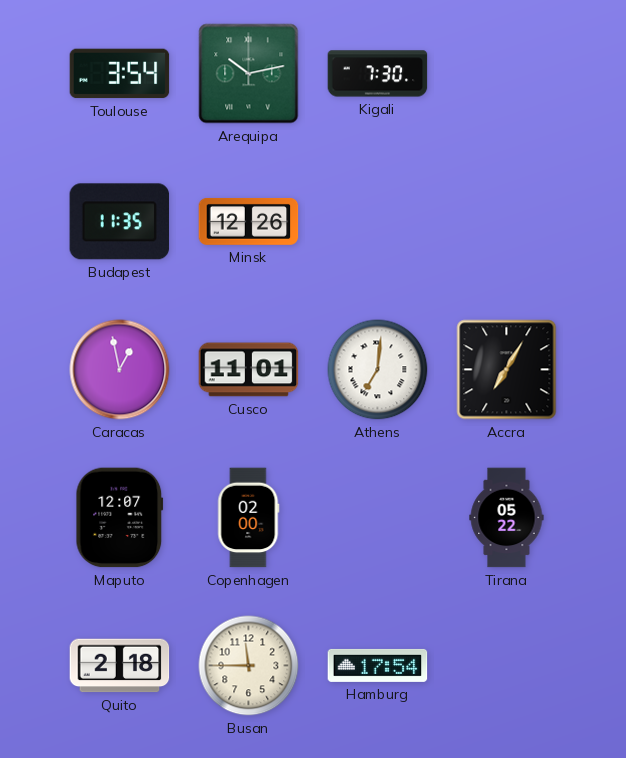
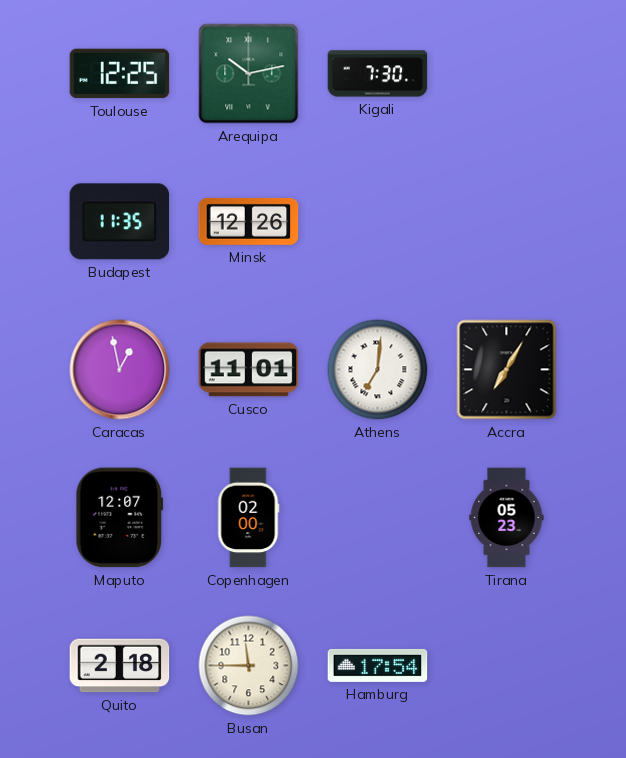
Toulouse: 3:54 -> 12:25
Tirana: 05:22 -> 05:23
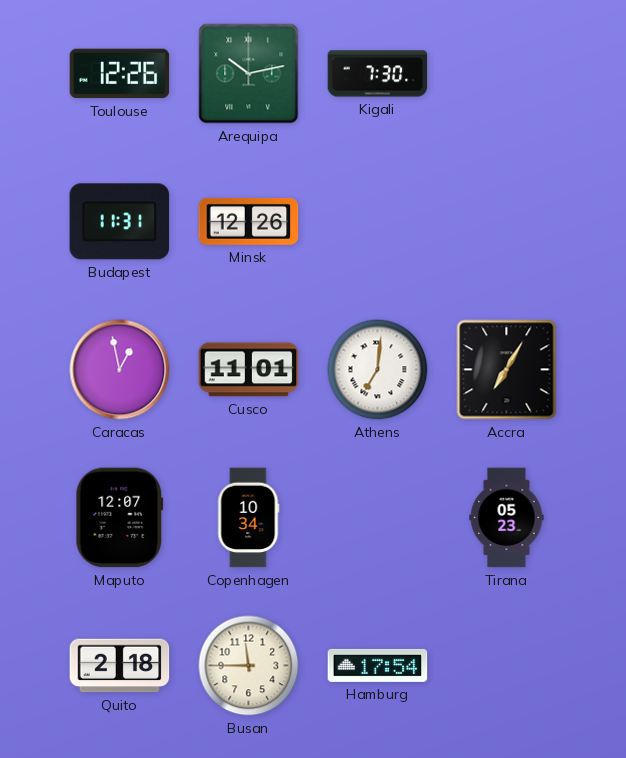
Toulouse: 12:25 -> 12:26
Budapest: 11:35 -> 11:31
Copenhagen: 02:00 -> 10:34
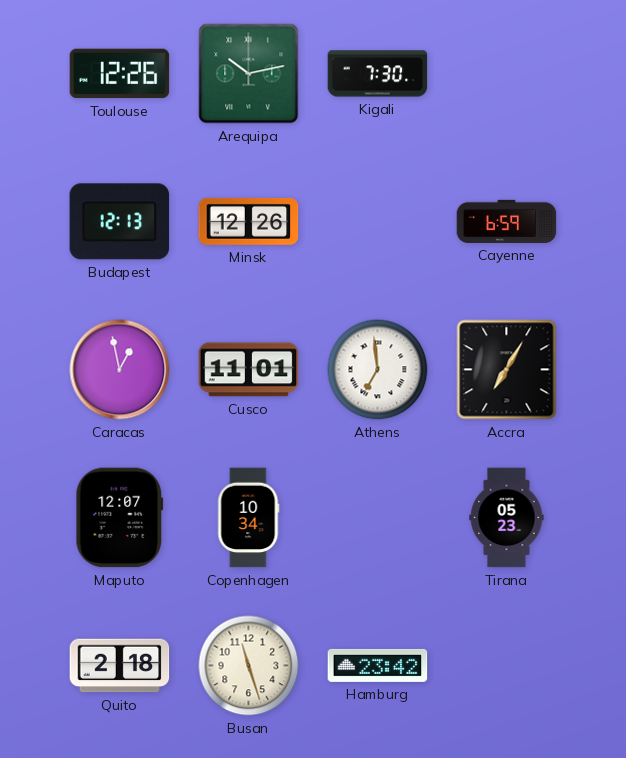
Budapest: 11:31 -> 12:13
Cayenne: none -> 6:59
Athens: 7:01 -> 6:59
Busan: 11:45 -> 11:27
Hamburg: 17:54 -> 23:42
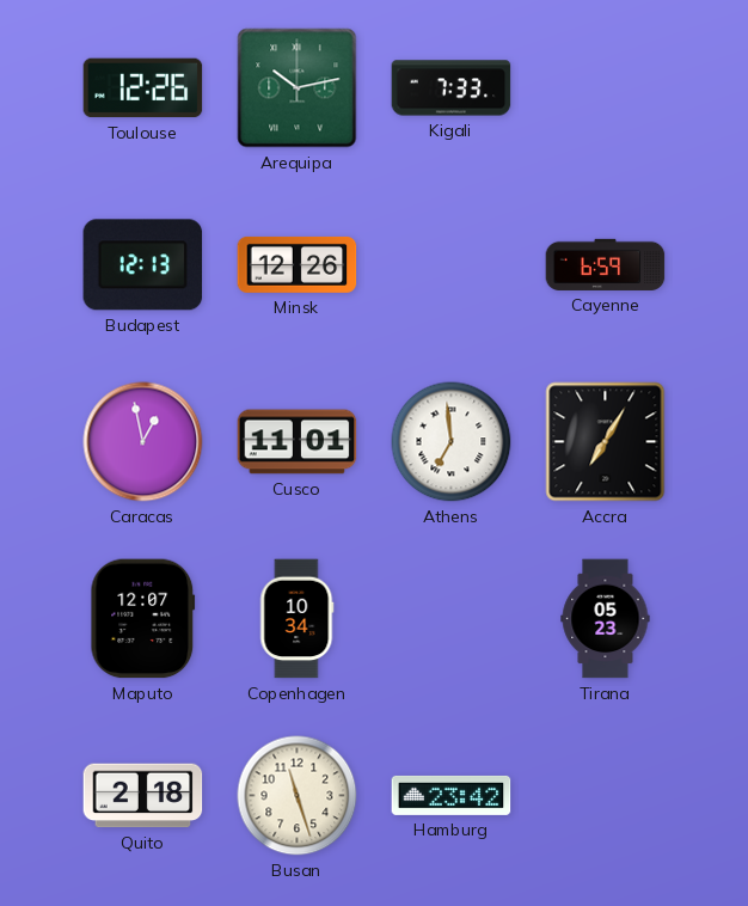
Kigali: 7:30 -> 7:33
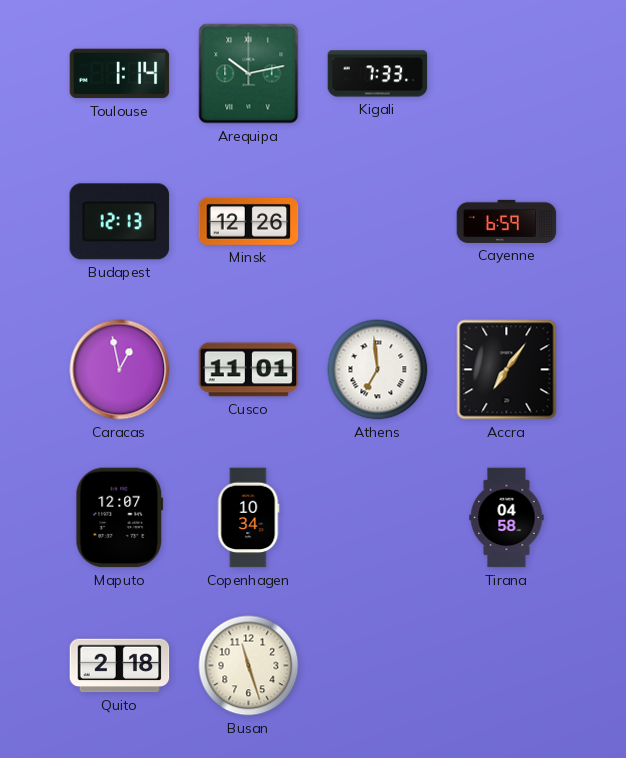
Toulouse: 12:26 -> 1:14
Accra: 7:05 -> 7:06
Tirana: 05:23 -> 04:58
Hamburg: 23:42 -> none
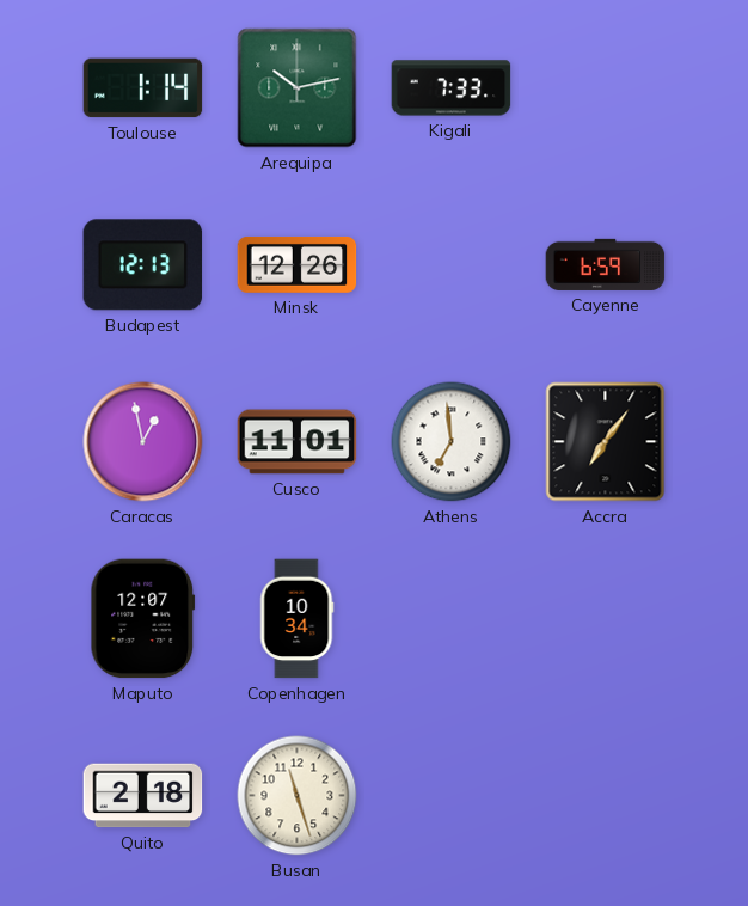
Tirana: 04:58 -> none
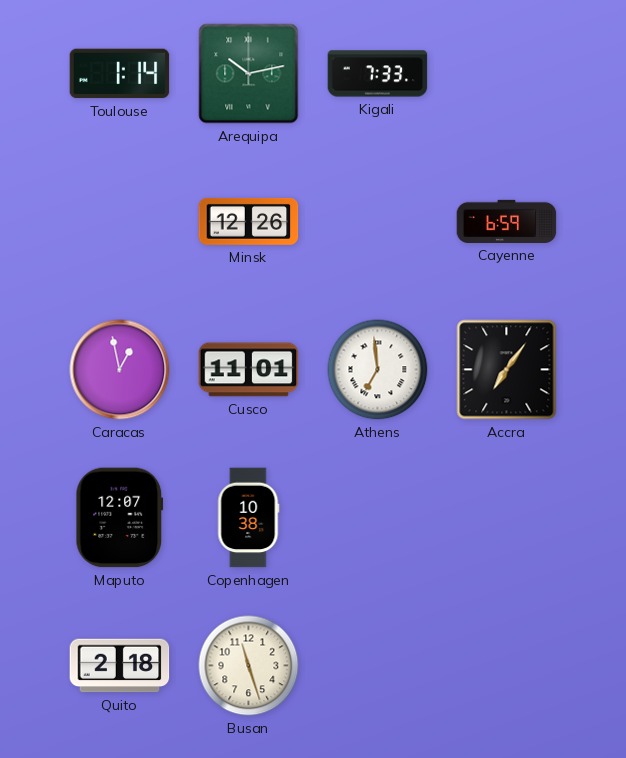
Budapest: 12:13 -> none
Copenhagen: 10:34 -> 10:38
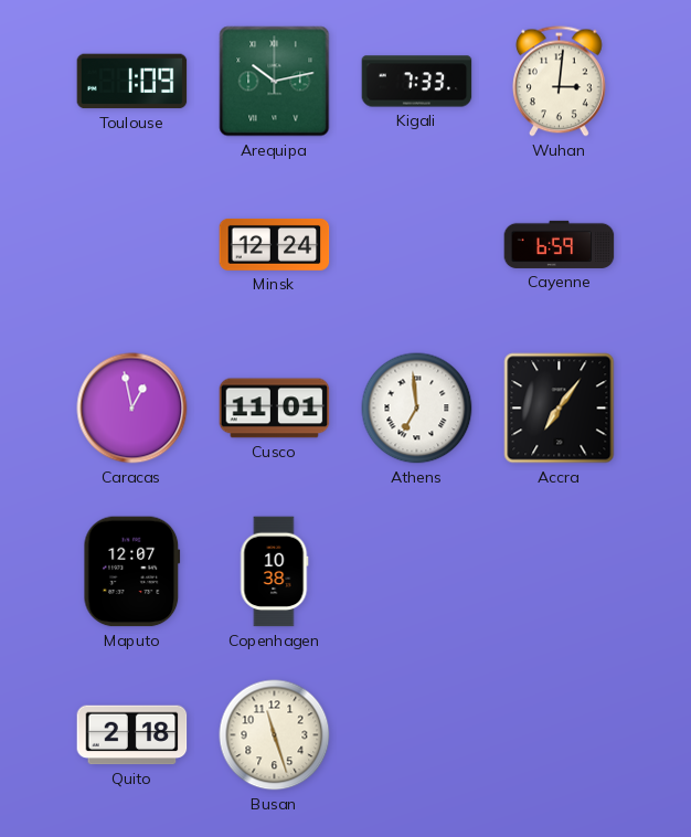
Toulouse: 1:14 -> 1:09
Wuhan: none -> 3:01
Minsk: 12:26 -> 12:24
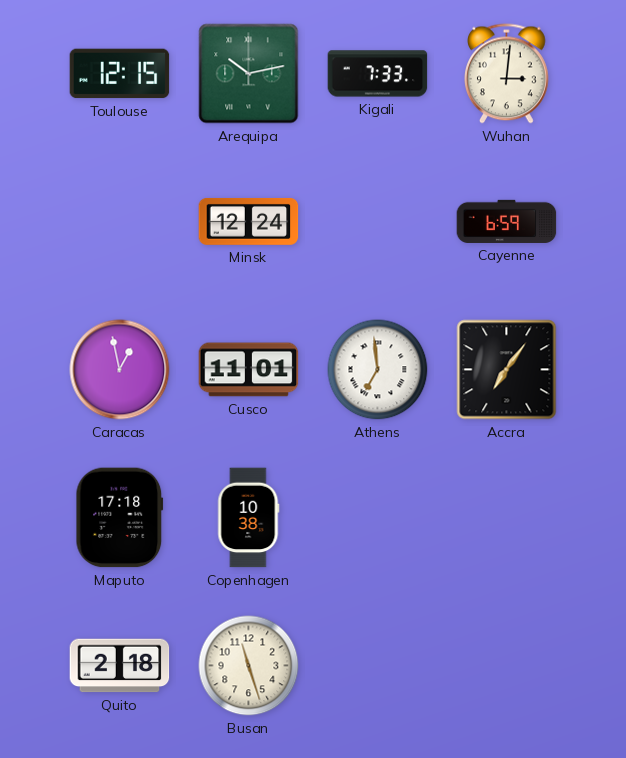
Toulouse: 1:09 -> 12:15
Maputo: 12:07 -> 17:18
